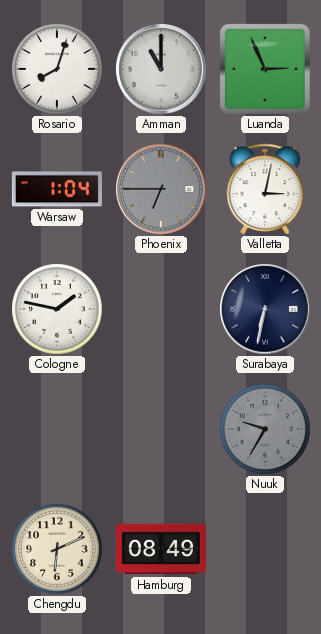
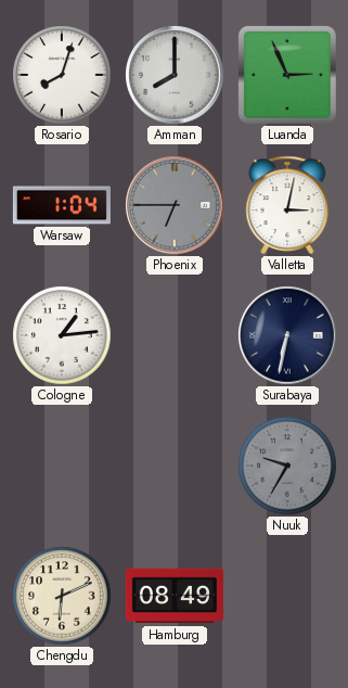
Amman: 11:00 -> 8:00
Cologne: 1:47 -> 1:14
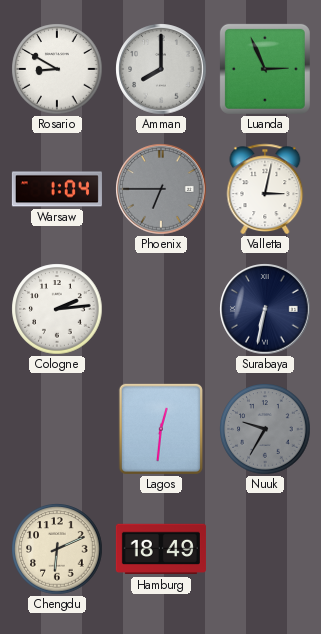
Rosario: 8:03 -> 8:50
Cologne: 1:14 -> 2:14
Lagos: none -> 12:31
Hamburg: 08:49 -> 18:49
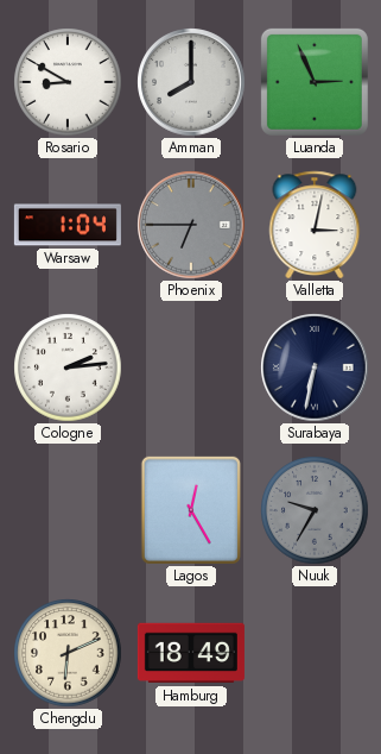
Lagos: 12:31 -> 12:25
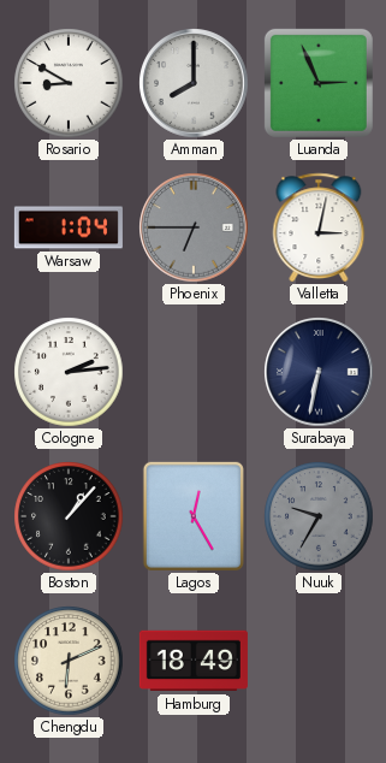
Boston: none -> 1:07
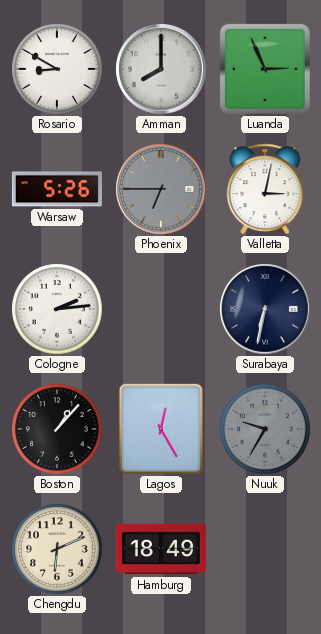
Warsaw: 1:04 -> 5:26
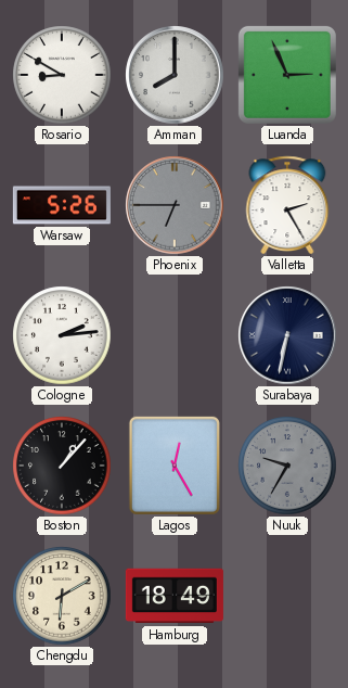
Valletta: 3:02 -> 2:25
Chengdu: 6:11 -> 6:10
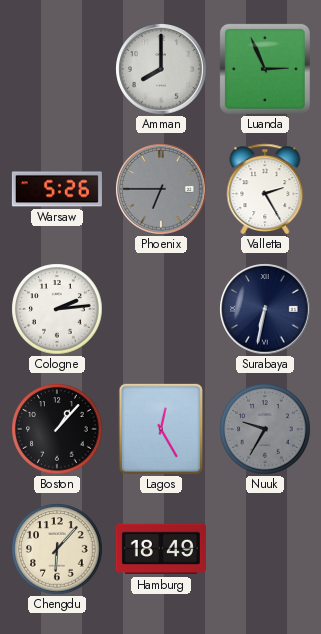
Rosario: 8:50 -> none
Chengdu: 6:10 -> 6:07
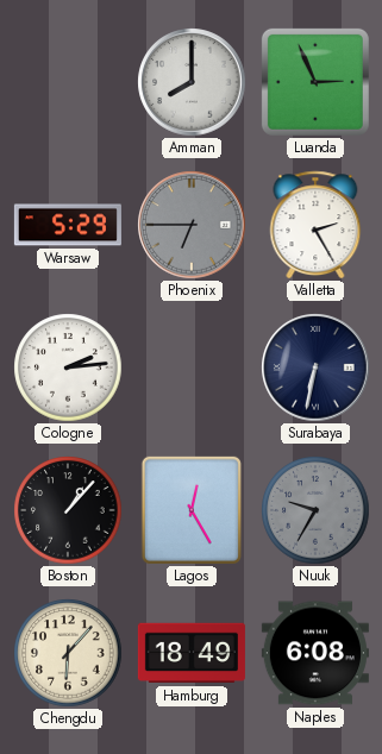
Warsaw: 5:26 -> 5:29
Naples: none -> 6:08
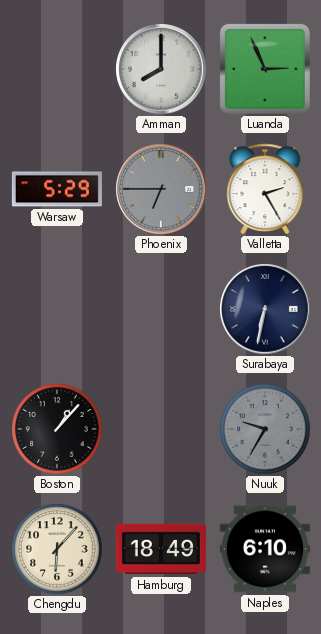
Cologne: 2:14 -> none
Lagos: 12:25 -> none
Naples: 6:08 -> 6:10
